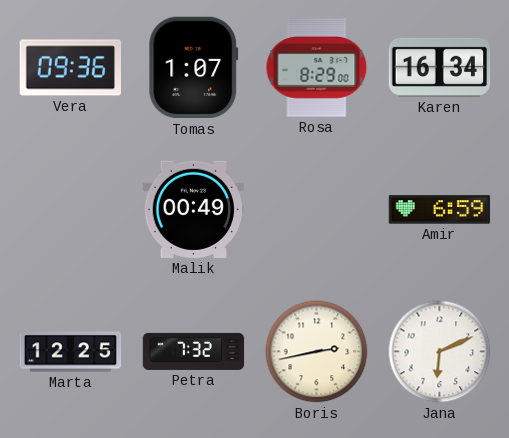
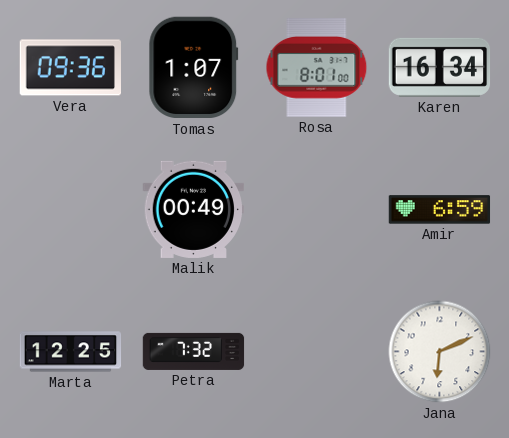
Rosa: 8:29 -> 8:01
Boris: 2:43 -> none
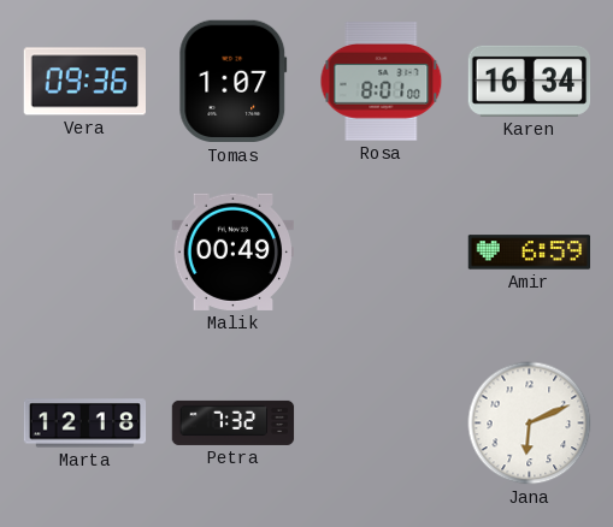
Marta: 12:25 -> 12:18
